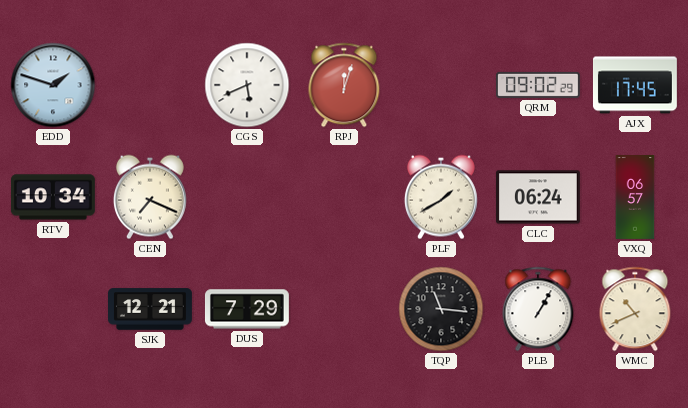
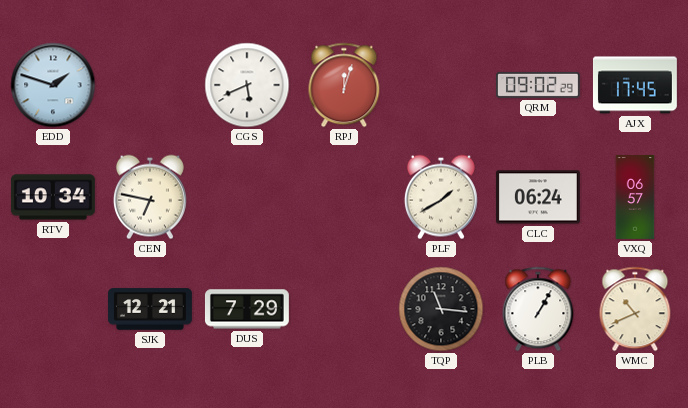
CEN: 7:19 -> 6:47
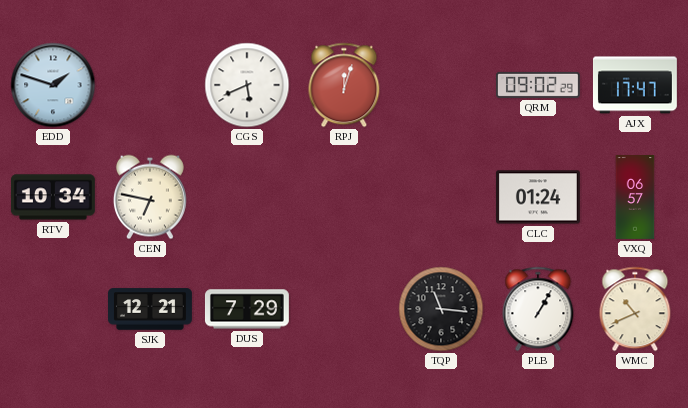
AJX: 17:45 -> 17:47
PLF: 1:40 -> none
CLC: 06:24 -> 01:24
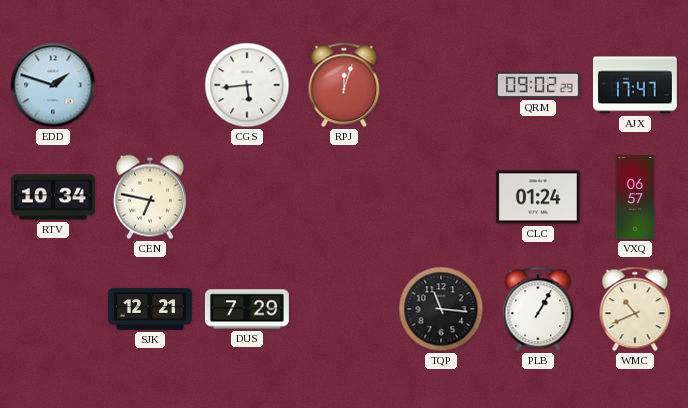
CGS: 5:41 -> 5:44
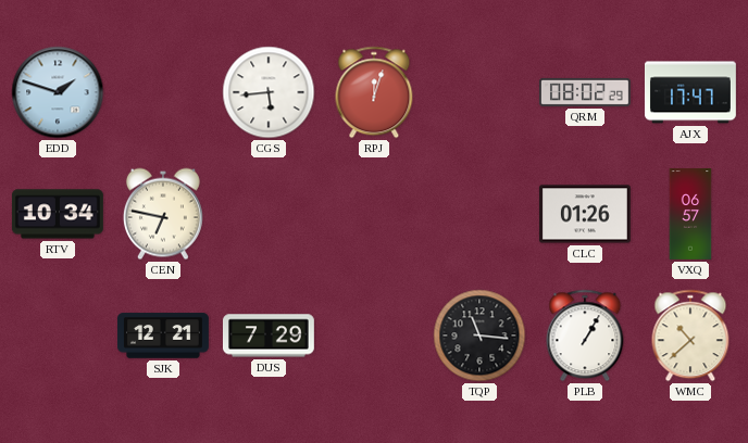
QRM: 09:02 -> 08:02
CLC: 01:24 -> 01:26
WMC: 10:41 -> 10:38
